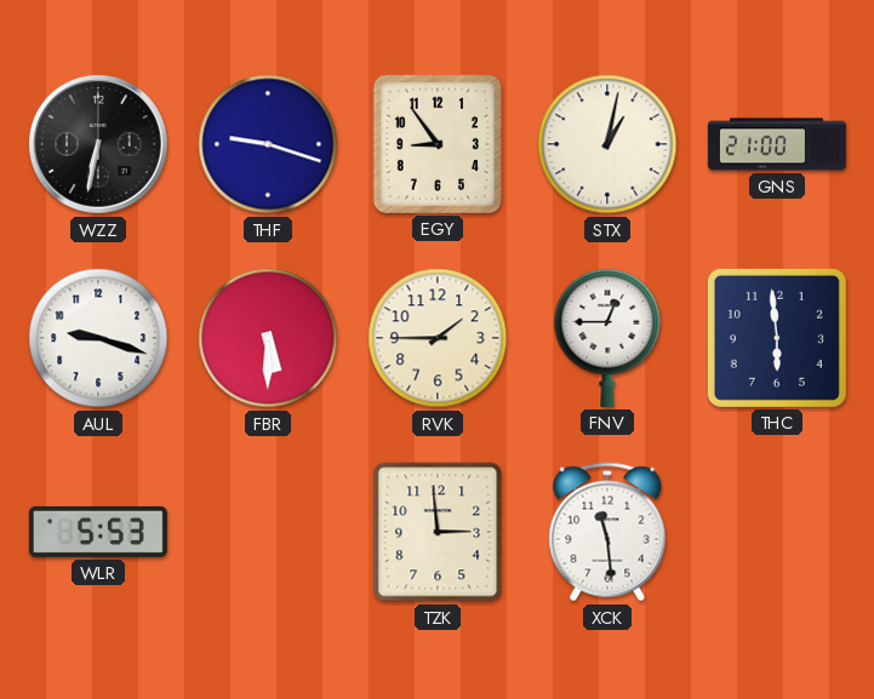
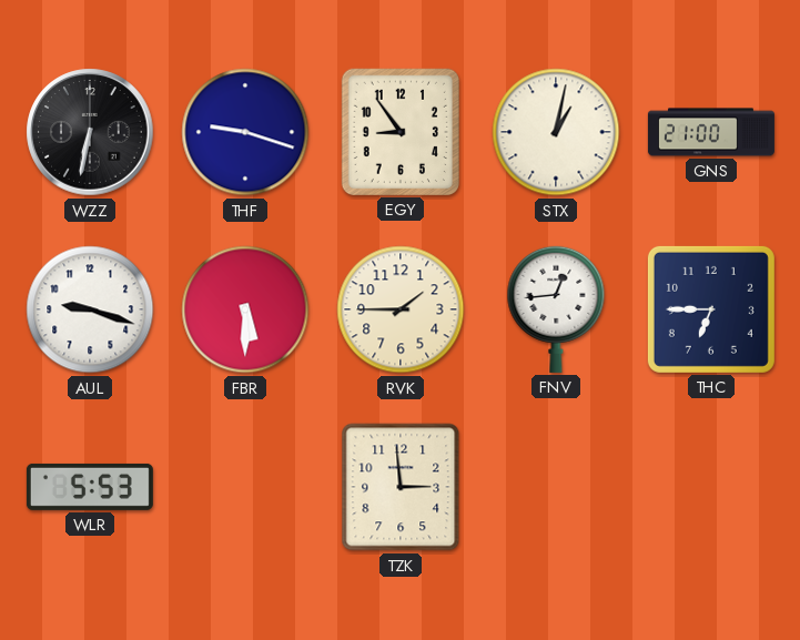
FNV: 12:45 -> 12:44
THC: 5:59 -> 6:45
XCK: 11:29 -> none
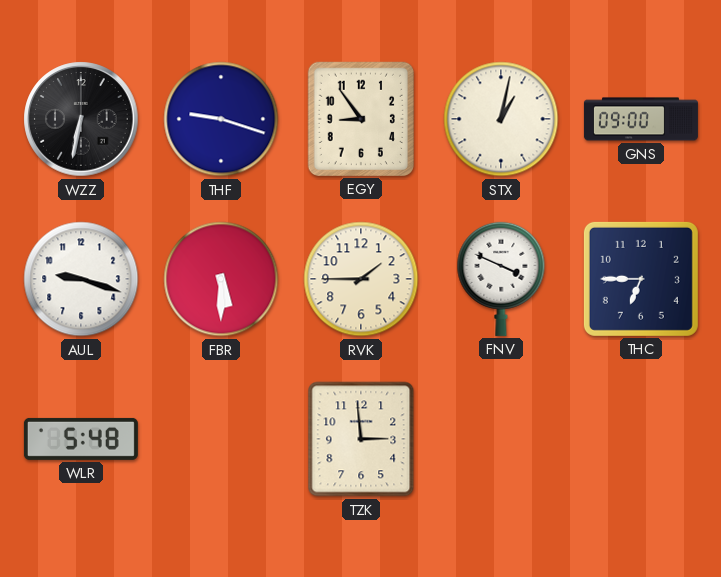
GNS: 21:00 -> 09:00
FNV: 12:44 -> 3:49
WLR: 5:53 -> 5:48
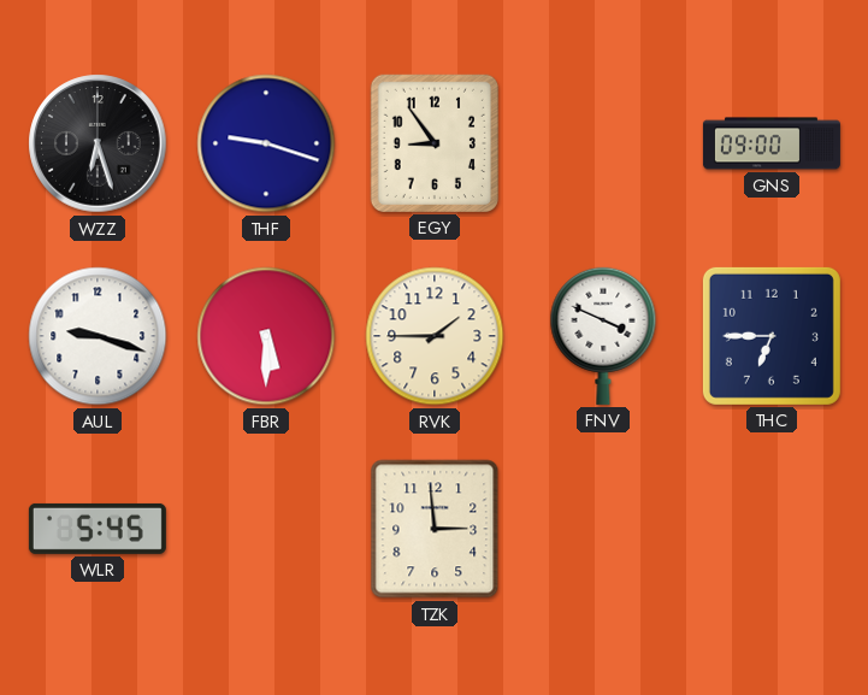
WZZ: 6:32 -> 6:27
STX: 1:02 -> none
WLR: 5:48 -> 5:45
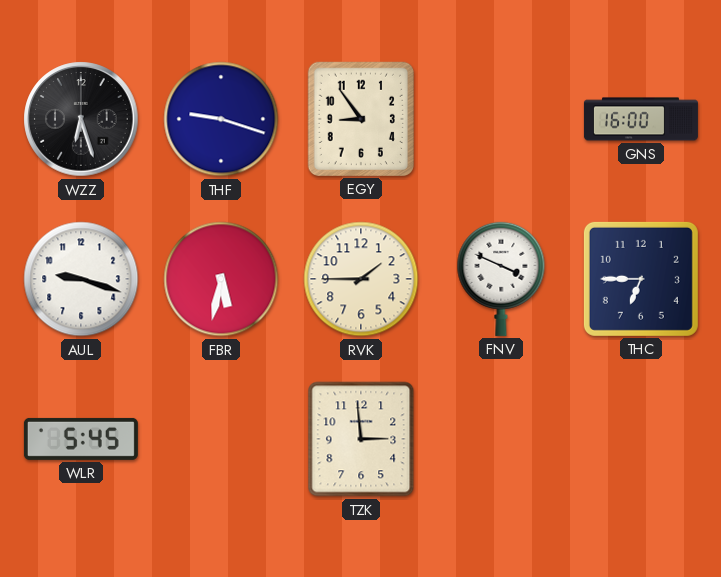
GNS: 09:00 -> 16:00
FBR: 5:30 -> 5:32
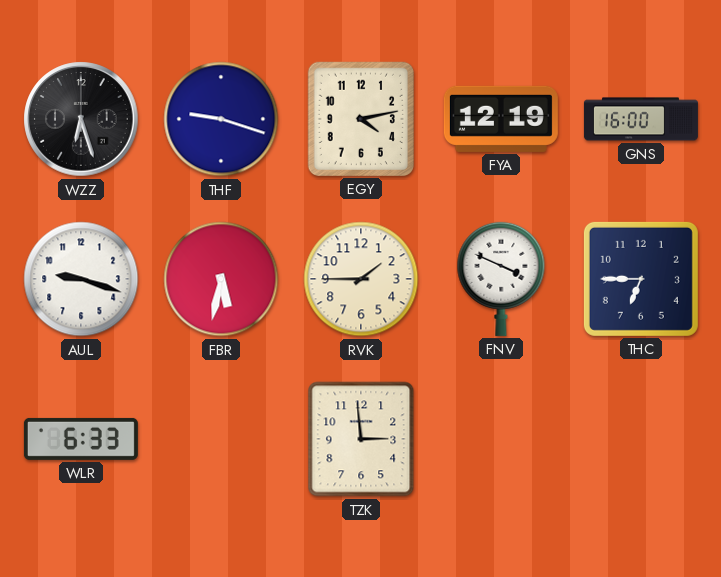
EGY: 8:54 -> 4:13
FYA: none -> 12:19
WLR: 5:45 -> 6:33
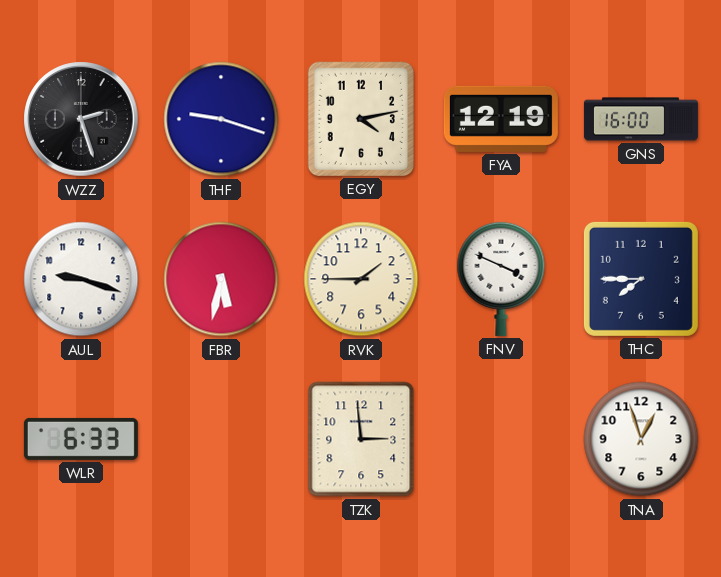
WZZ: 6:27 -> 2:27
THC: 6:45 -> 7:45
TNA: none -> 12:57
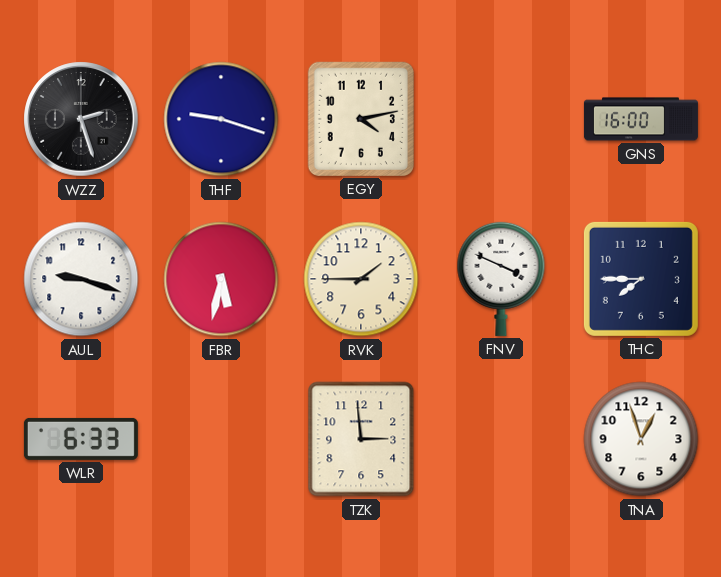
FYA: 12:19 -> none
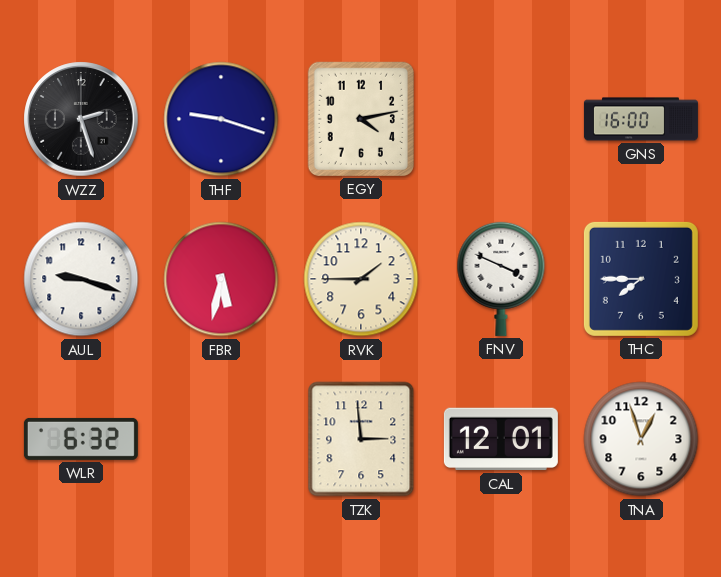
WLR: 6:33 -> 6:32
CAL: none -> 12:01
